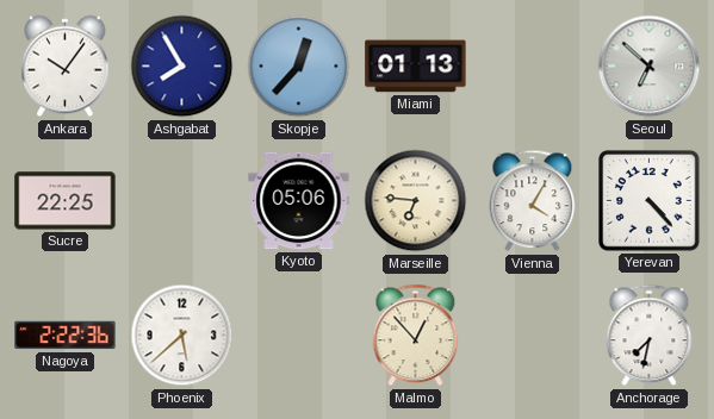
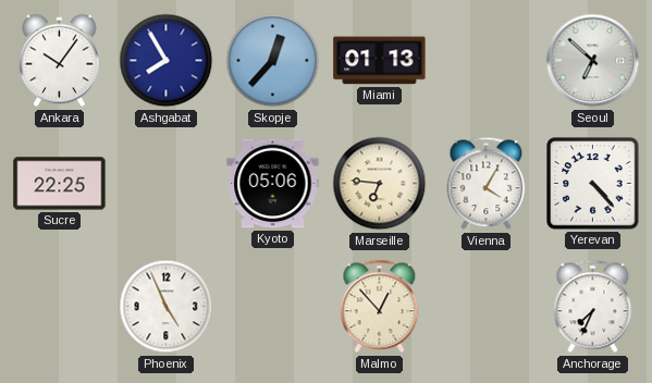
Nagoya: 2:22 -> none
Phoenix: 5:38 -> 4:56
Anchorage: 7:32 -> 7:34
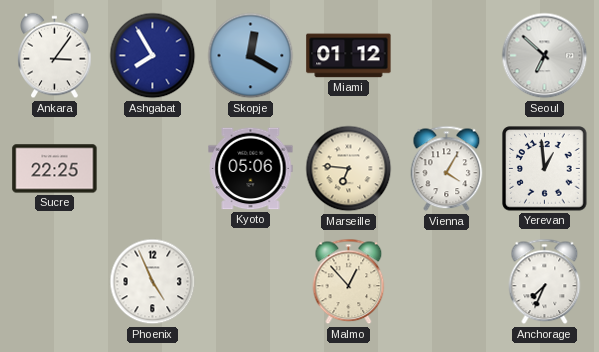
Ankara: 10:06 -> 3:06
Skopje: 12:37 -> 12:20
Miami: 01:13 -> 01:12
Yerevan: 4:23 -> 12:59
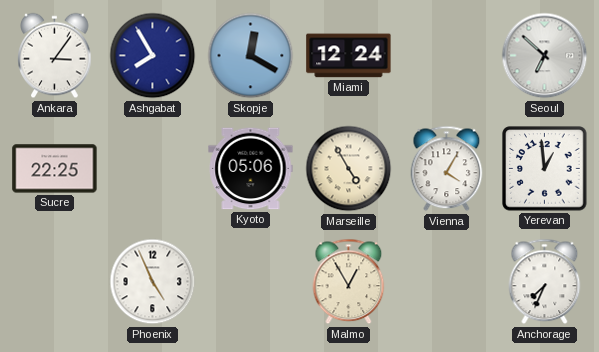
Miami: 01:12 -> 12:24
Marseille: 6:46 -> 4:55
Malmo: 12:53 -> 12:55
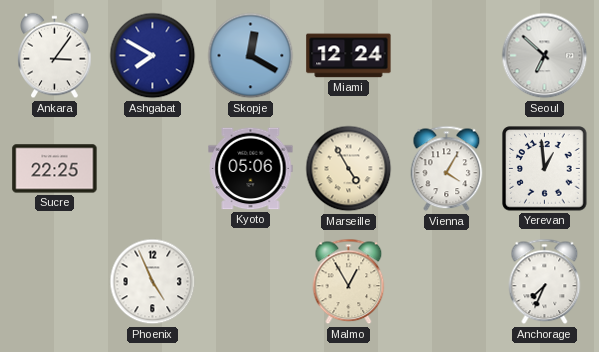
Ashgabat: 7:55 -> 7:50
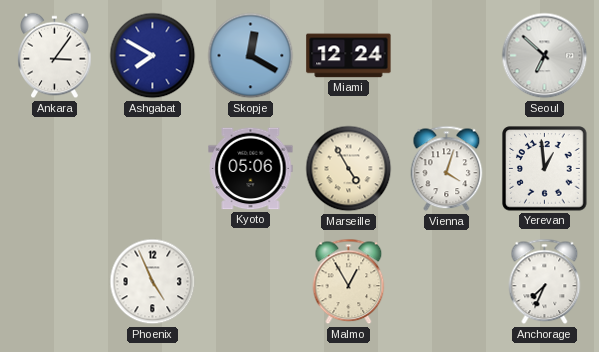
Sucre: 22:25 -> none
Vienna: 4:05 -> 4:03
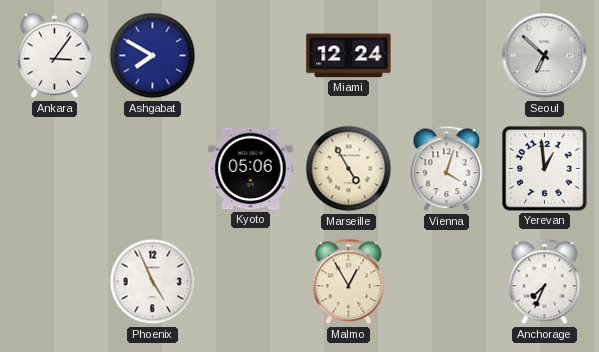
Skopje: 12:20 -> none
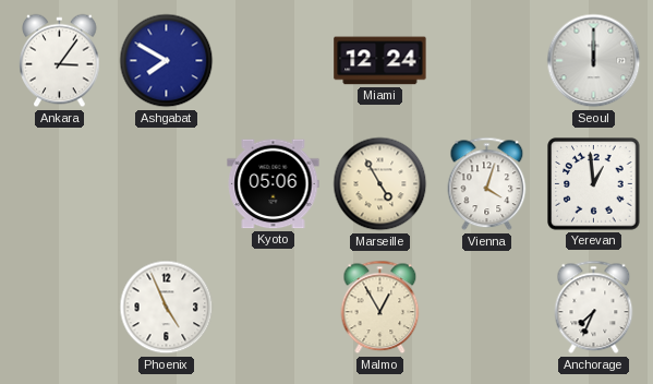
Seoul: 6:52 -> 12:00
